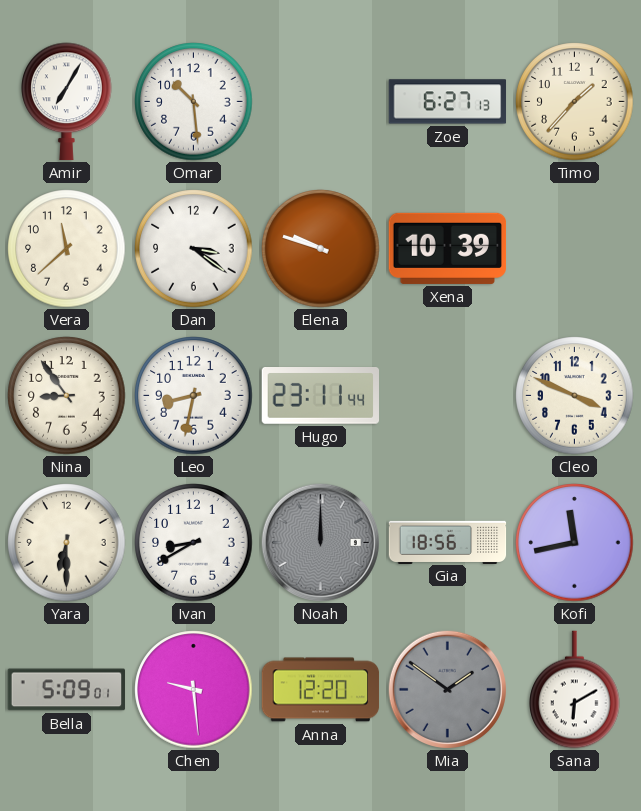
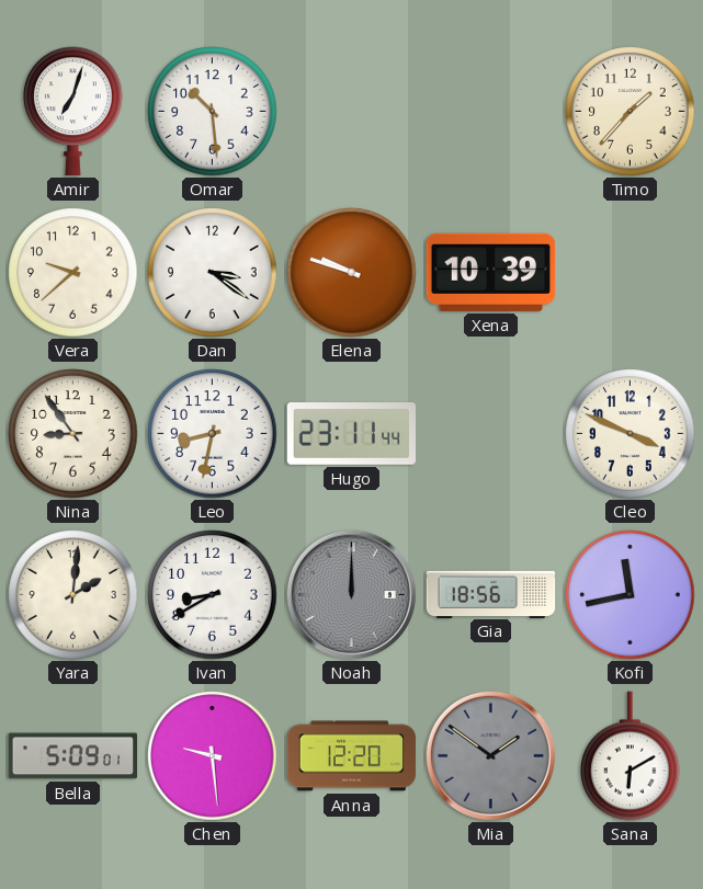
Amir: 7:05 -> 7:03
Zoe: 6:27 -> none
Vera: 11:38 -> 9:38
Yara: 6:30 -> 2:01
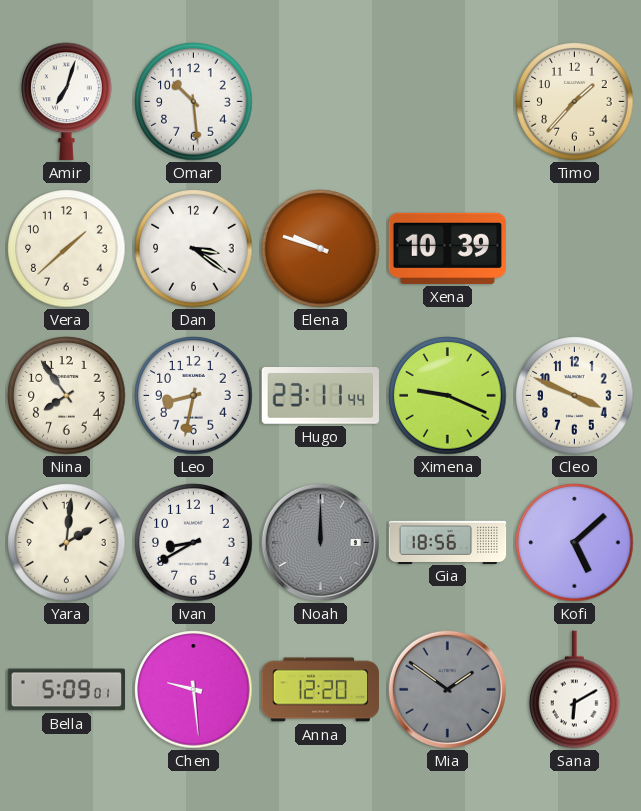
Vera: 9:38 -> 1:38
Nina: 8:54 -> 7:54
Ximena: none -> 9:19
Kofi: 11:43 -> 5:08
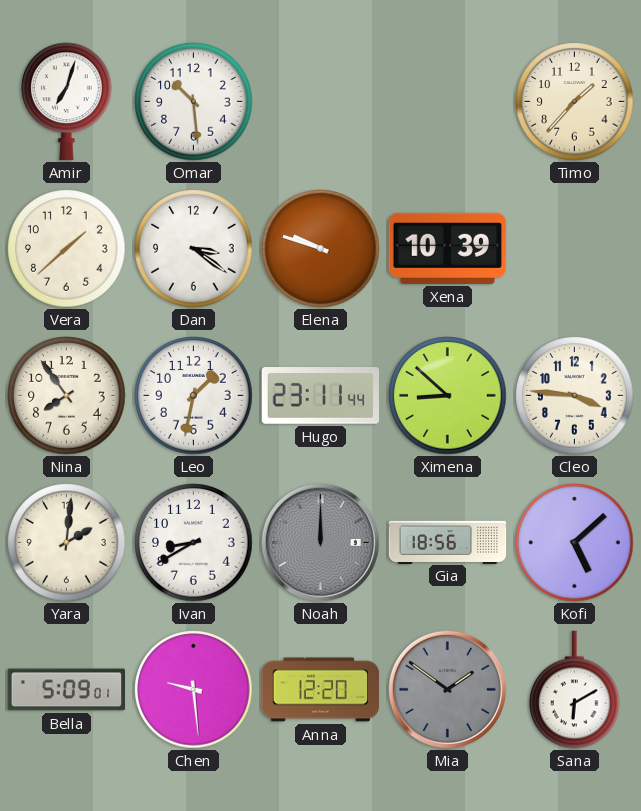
Leo: 8:32 -> 1:32
Ximena: 9:19 -> 8:52
Cleo: 3:49 -> 3:46
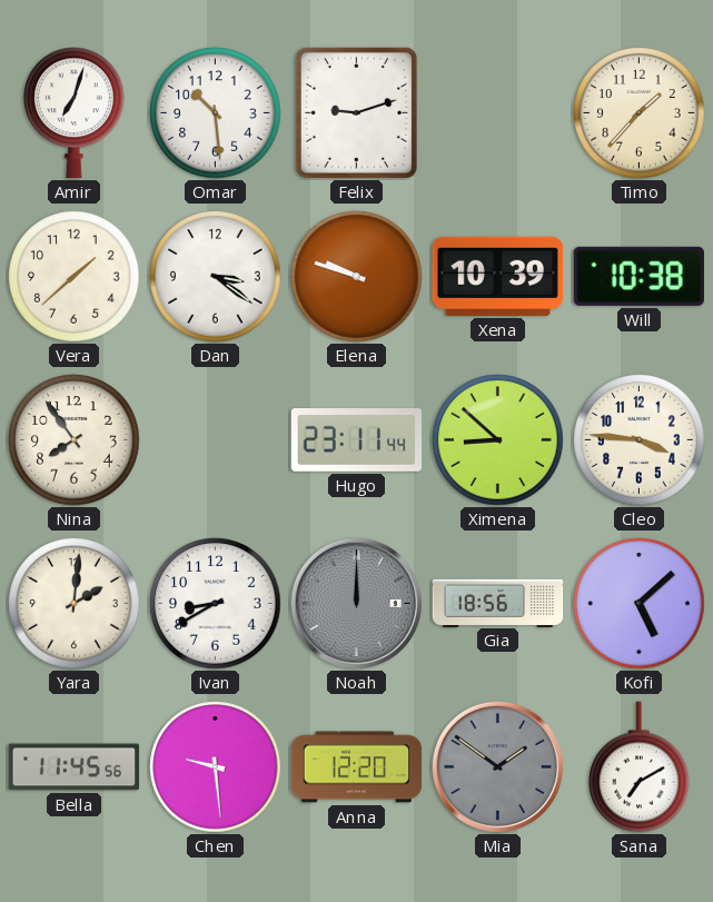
Felix: none -> 9:12
Will: none -> 10:38
Leo: 1:32 -> none
Bella: 5:09 -> 11:45
Sana: 6:10 -> 7:10
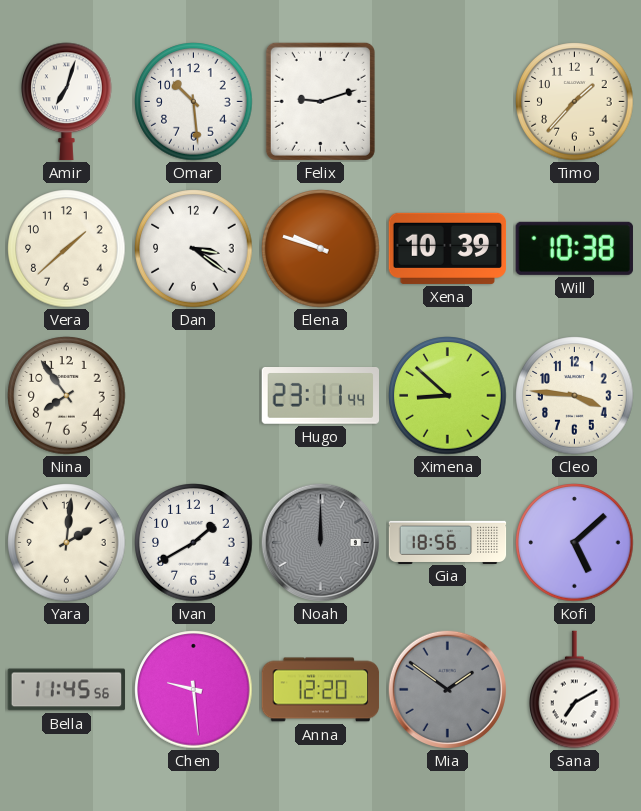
Ivan: 8:40 -> 1:40
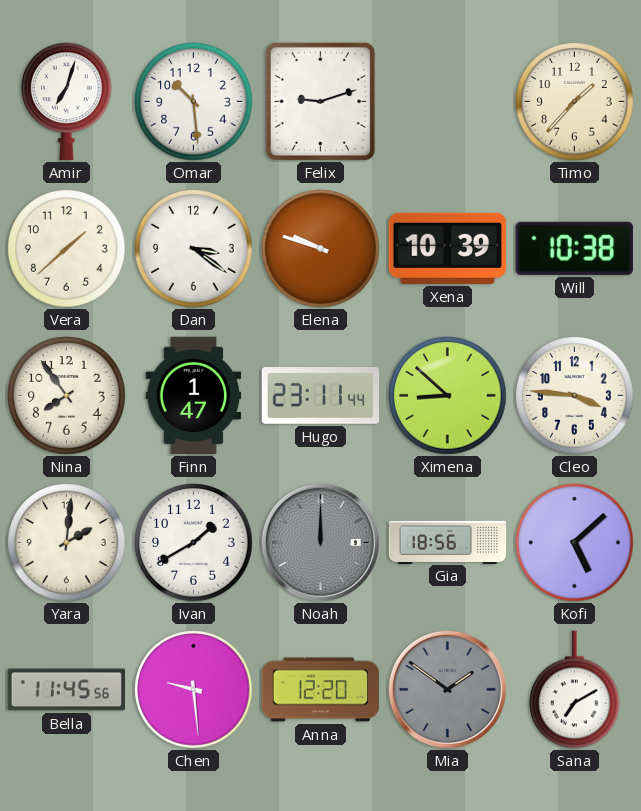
Finn: none -> 1:47
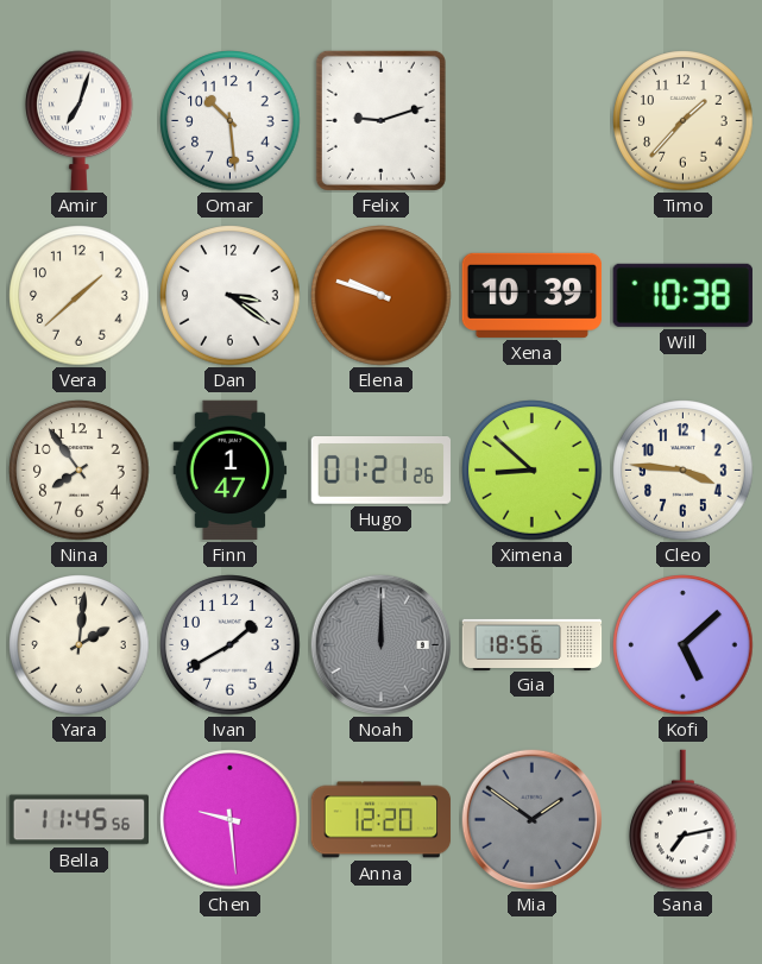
Hugo: 23:11 -> 01:21
Sana: 7:10 -> 7:13
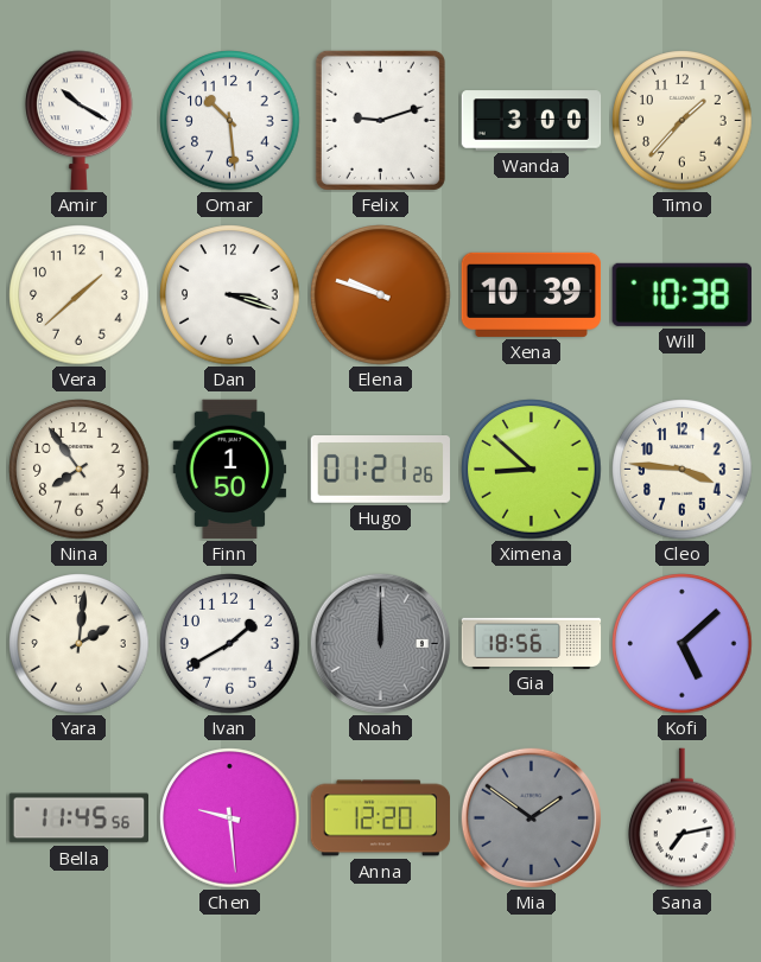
Amir: 7:03 -> 10:20
Wanda: none -> 3:00
Dan: 3:21 -> 3:18
Finn: 1:47 -> 1:50
